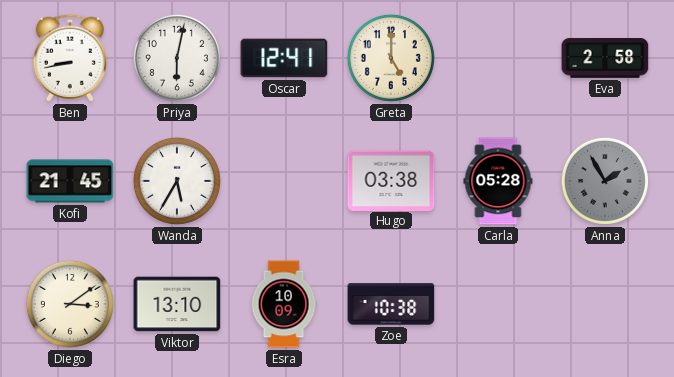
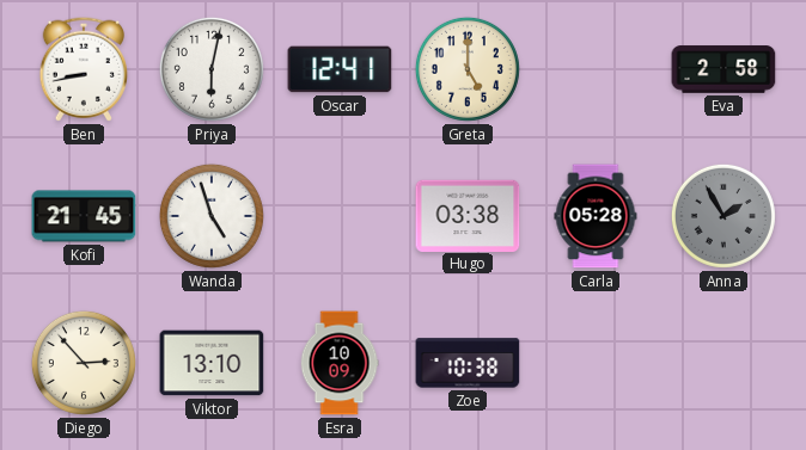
Wanda: 5:35 -> 4:57
Diego: 3:09 -> 2:53
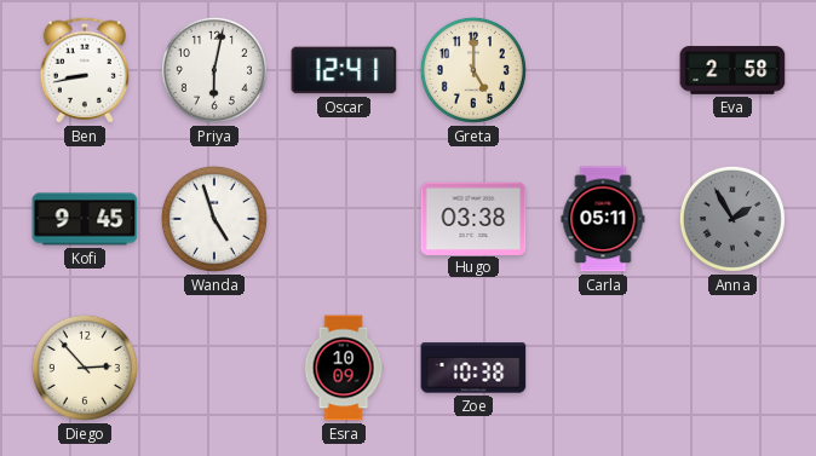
Kofi: 21:45 -> 9:45
Carla: 05:28 -> 05:11
Viktor: 13:10 -> none
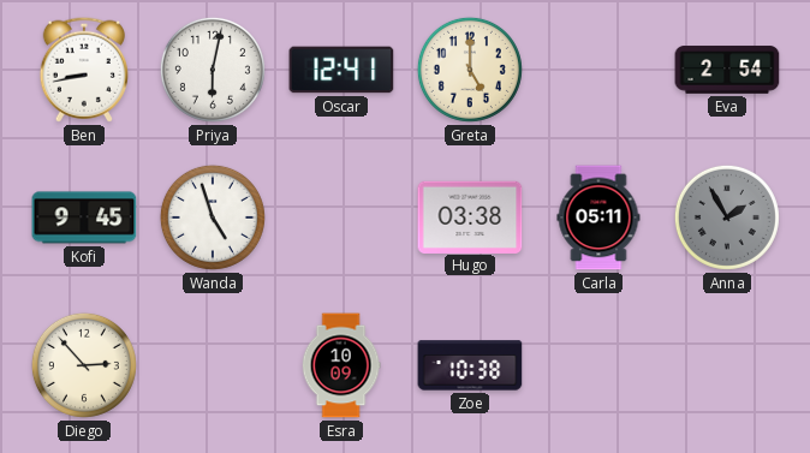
Eva: 2:58 -> 2:54
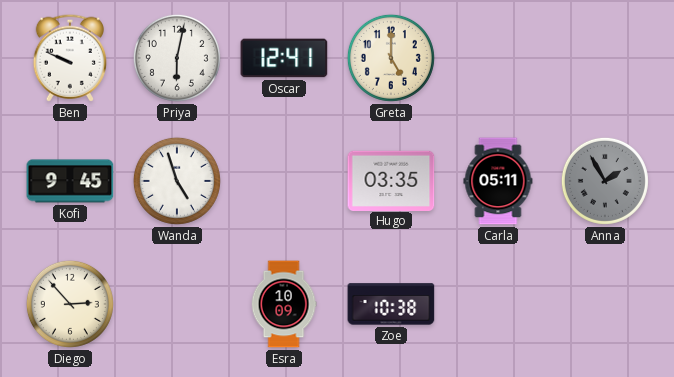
Ben: 8:43 -> 9:49
Eva: 2:54 -> none
Hugo: 03:38 -> 03:35
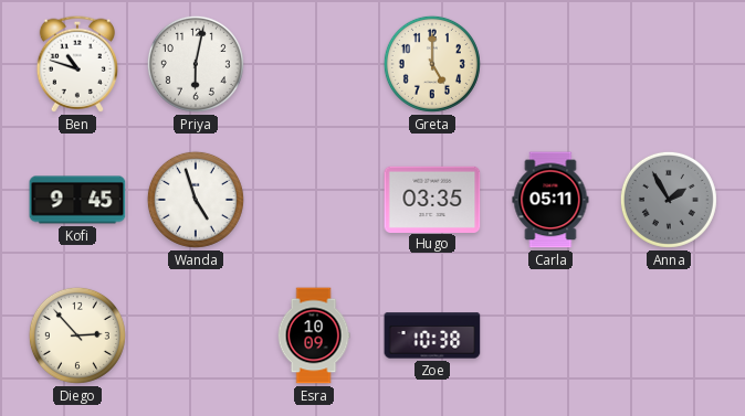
Ben: 9:49 -> 10:48
Oscar: 12:41 -> none
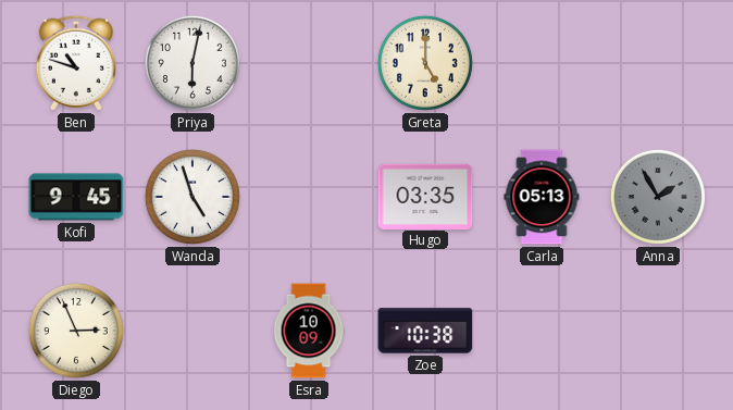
Carla: 05:11 -> 05:13
Diego: 2:53 -> 2:56
